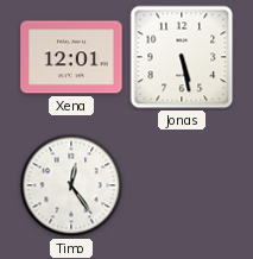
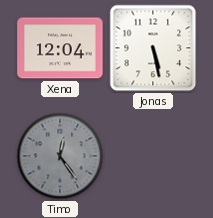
Xena: 12:01 -> 12:04
Timo dial: white -> grey
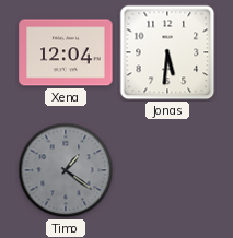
Jonas: 5:28 -> 5:31
Timo: 12:24 -> 1:21
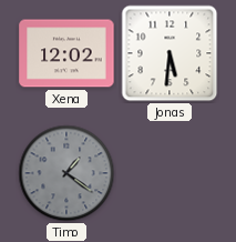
Xena: 12:04 -> 12:02
